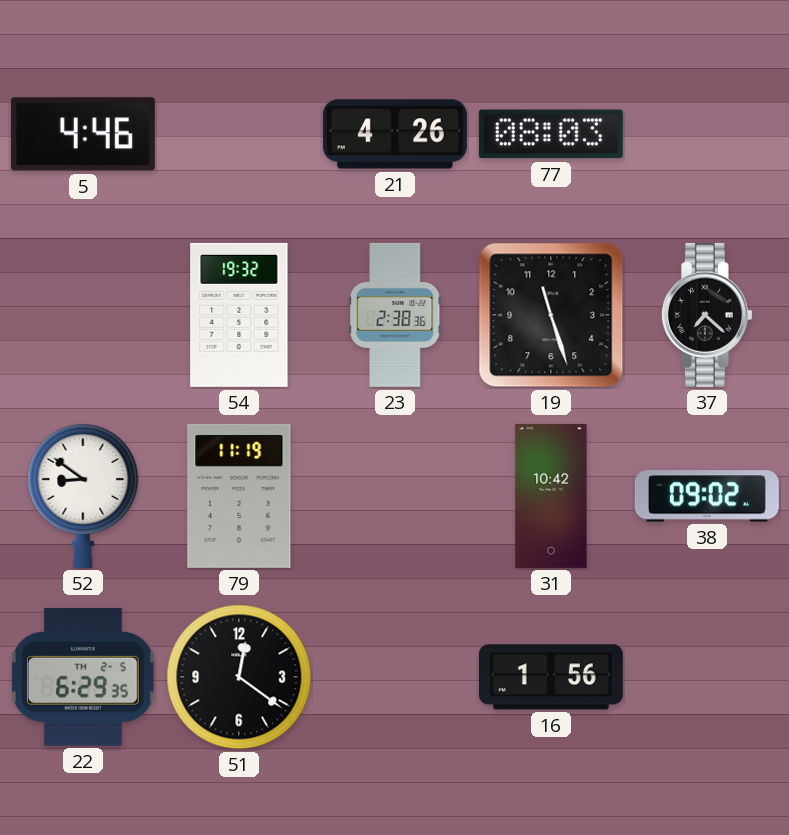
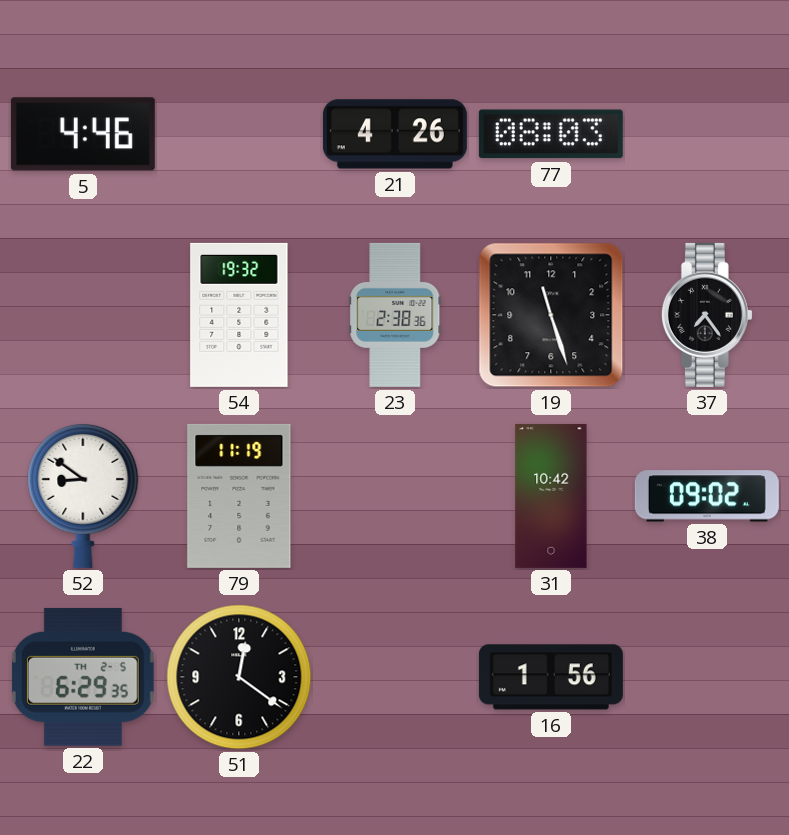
37: 7:22 -> 7:24
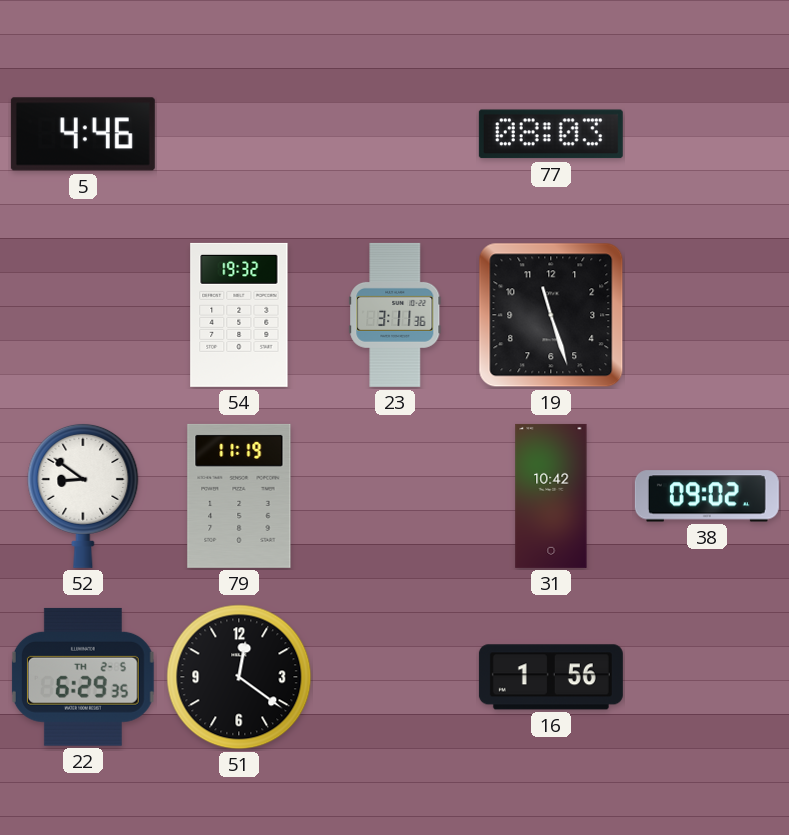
21: 4:26 -> none
23: 2:38 -> 3:11
37: 7:24 -> none
